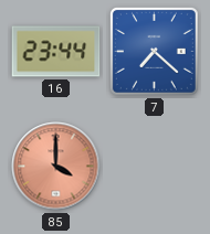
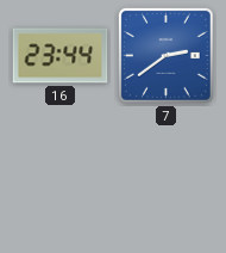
7: 7:22 -> 2:39
85: 4:00 -> none
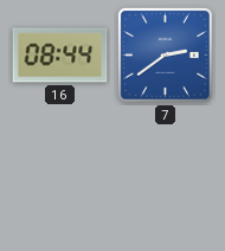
16: 23:44 -> 08:44
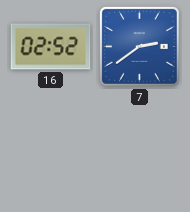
16: 08:44 -> 02:52
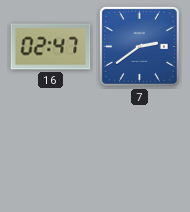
16: 02:52 -> 02:47
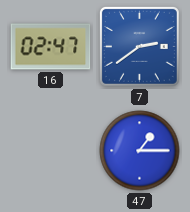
47: none -> 1:15
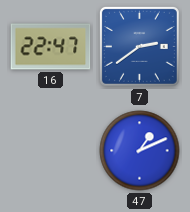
16: 02:47 -> 22:47
47: 1:15 -> 1:11
